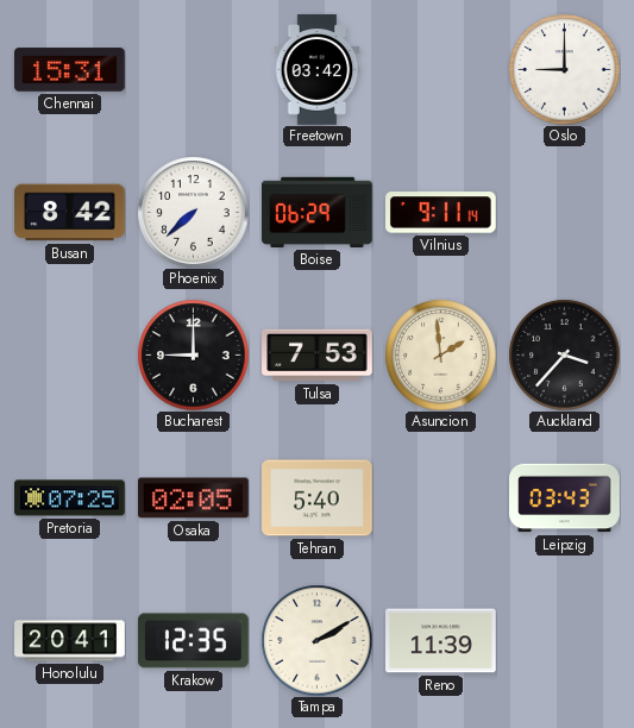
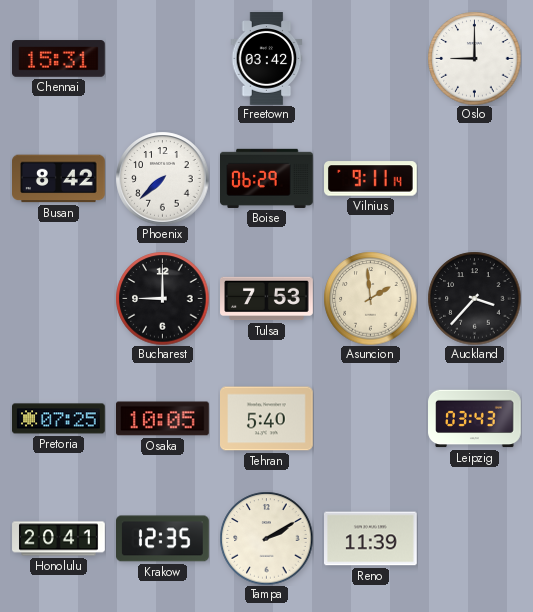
Osaka: 02:05 -> 10:05
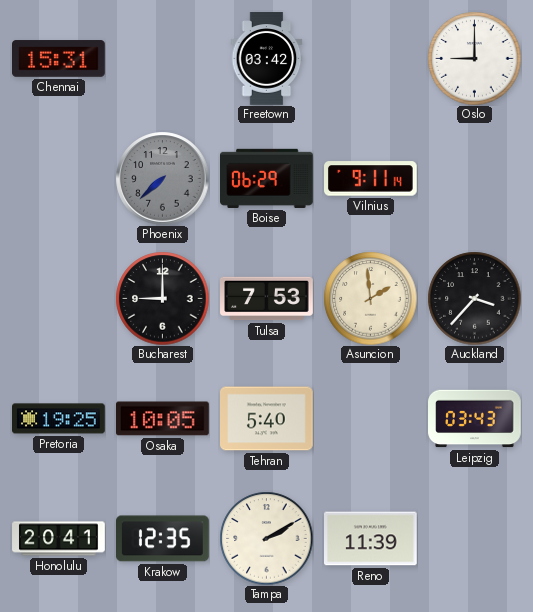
Busan: 8:42 -> none
Phoenix dial: white -> grey
Pretoria: 07:25 -> 19:25
